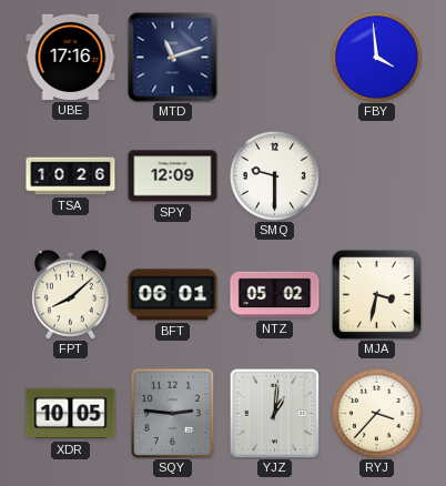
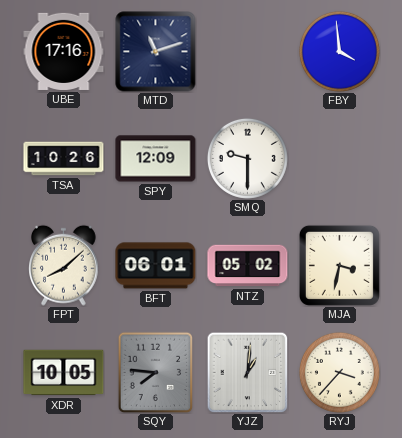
SQY: 2:46 -> 7:46
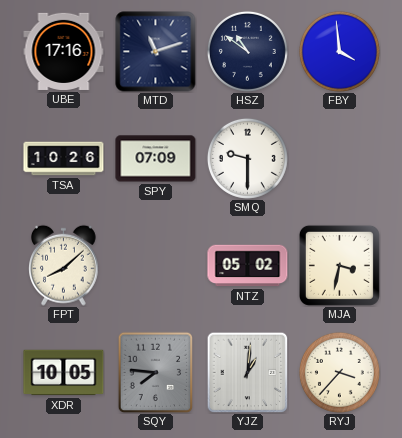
HSZ: none -> 10:51
SPY: 12:09 -> 07:09
BFT: 06:01 -> none
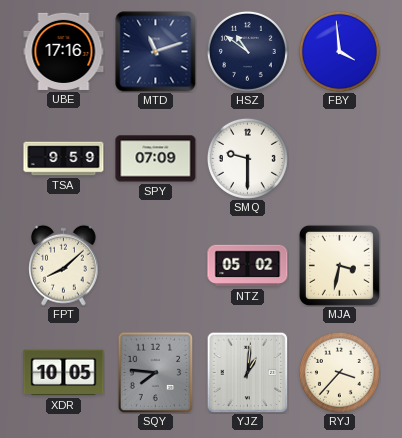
TSA: 10:26 -> 9:59
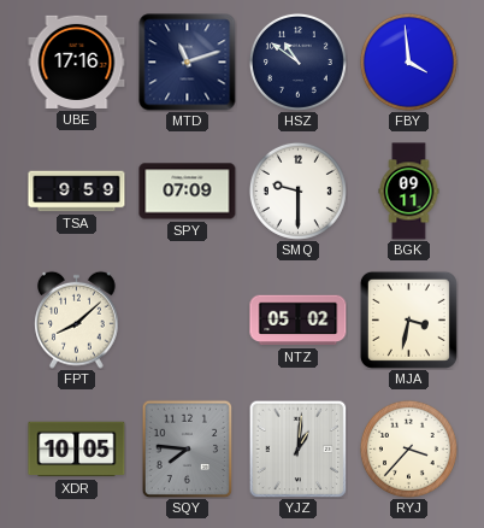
BGK: none -> 09:11
